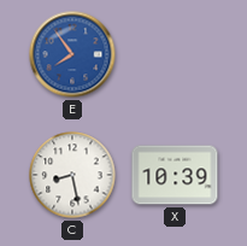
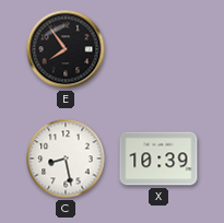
E dial: blue -> black
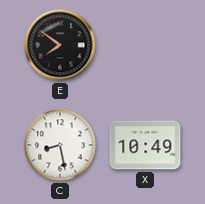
E: 7:54 -> 7:51
X: 10:39 -> 10:49
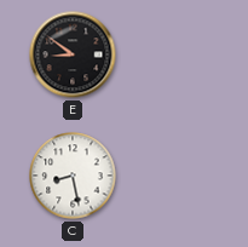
E: 7:51 -> 8:51
X: 10:49 -> none
